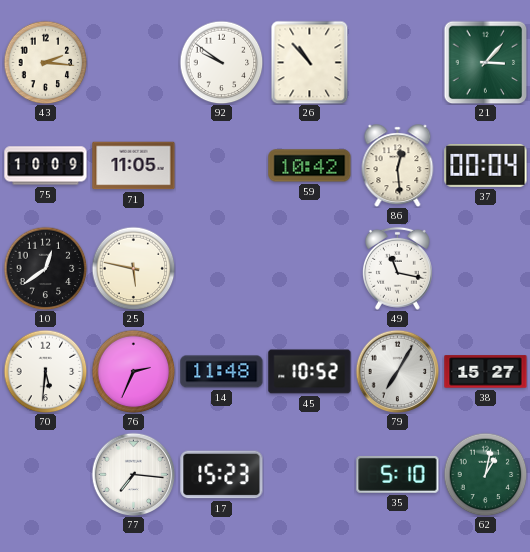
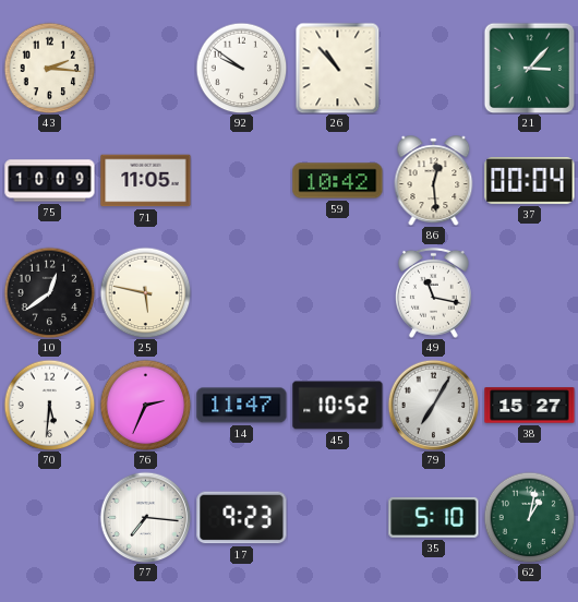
14: 11:48 -> 11:47
17: 15:23 -> 9:23
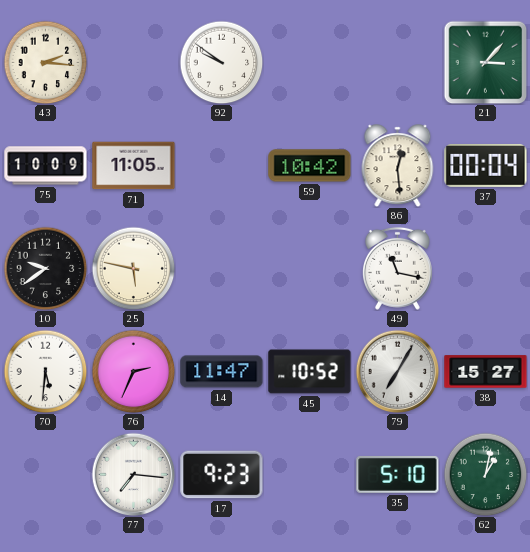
26: 10:53 -> none
10: 12:39 -> 9:39
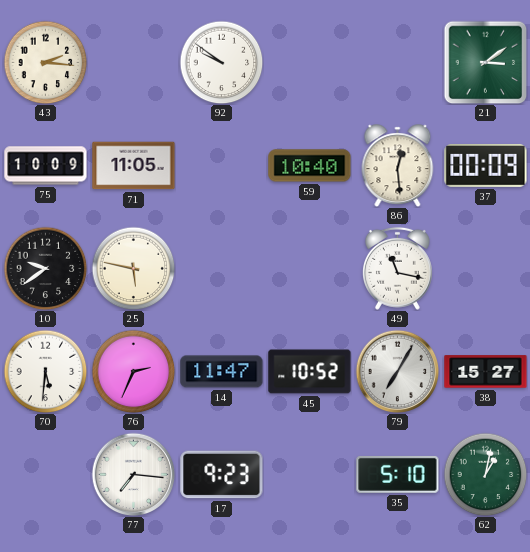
21: 3:07 -> 3:09
59: 10:42 -> 10:40
37: 00:04 -> 00:09
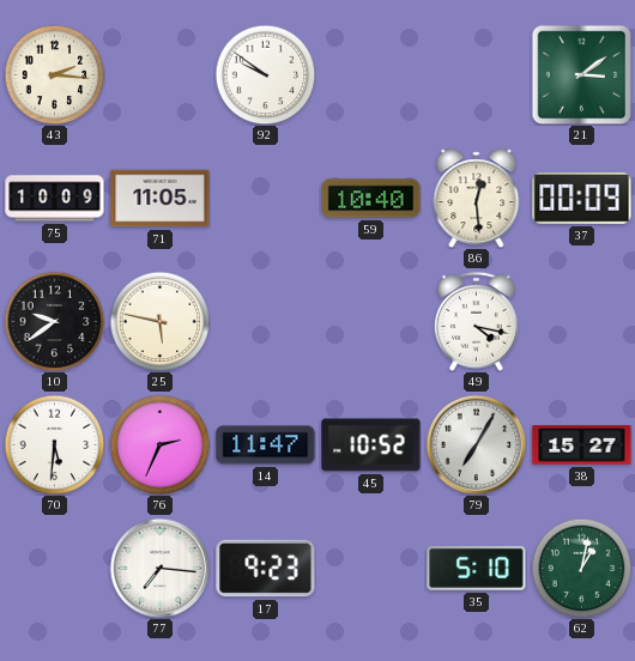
49: 11:17 -> 4:17
